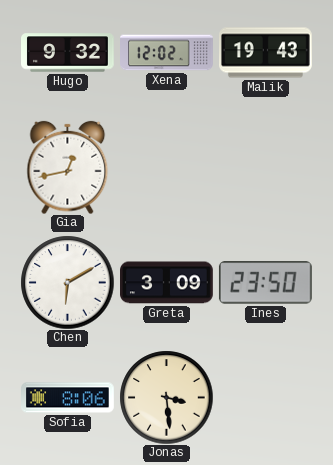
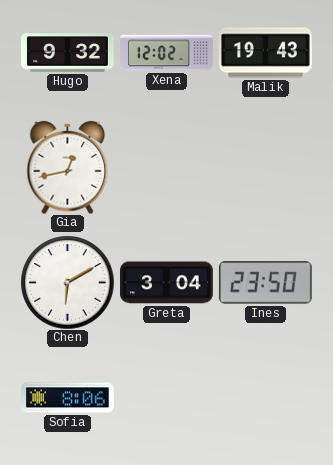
Greta: 3:09 -> 3:04
Jonas: 3:29 -> none
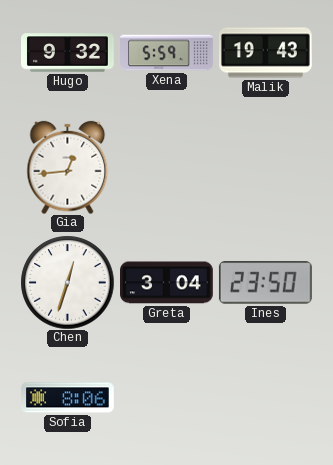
Xena: 12:02 -> 5:59
Gia: 12:43 -> 12:44
Chen: 6:10 -> 12:33
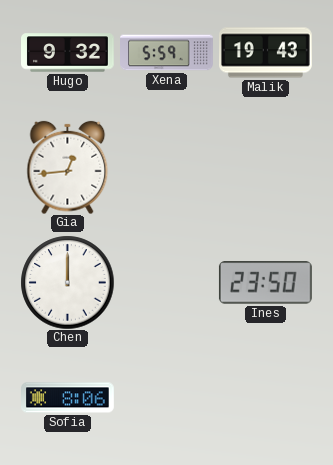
Chen: 12:33 -> 12:00
Greta: 3:04 -> none
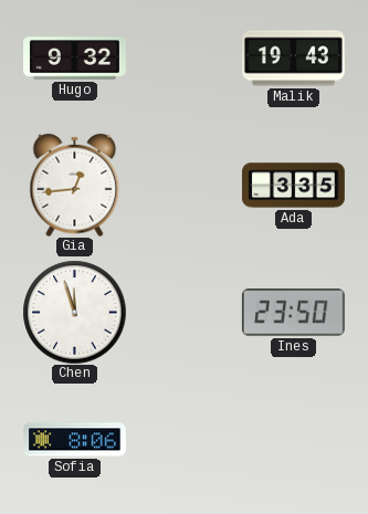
Xena: 5:59 -> none
Ada: none -> 3:35
Chen: 12:00 -> 11:57
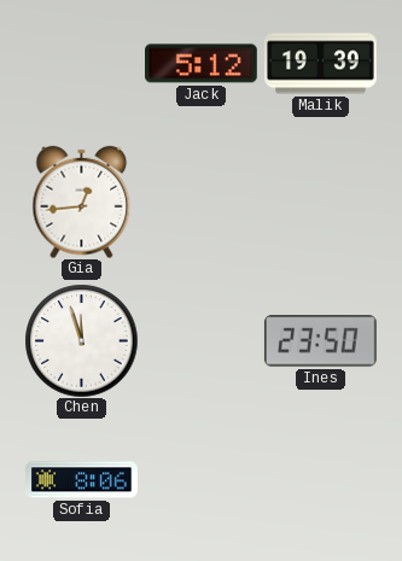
Hugo: 9:32 -> none
Jack: none -> 5:12
Malik: 19:43 -> 19:39
Ada: 3:35 -> none
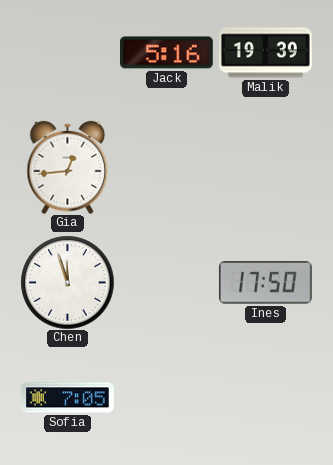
Jack: 5:12 -> 5:16
Ines: 23:50 -> 17:50
Sofia: 8:06 -> 7:05
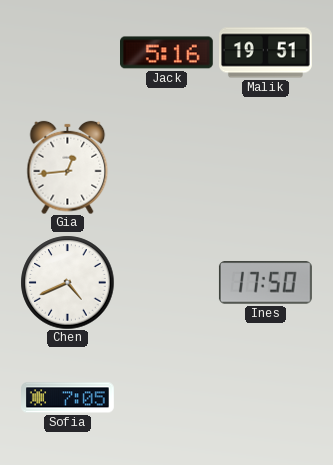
Malik: 19:39 -> 19:51
Chen: 11:57 -> 4:41
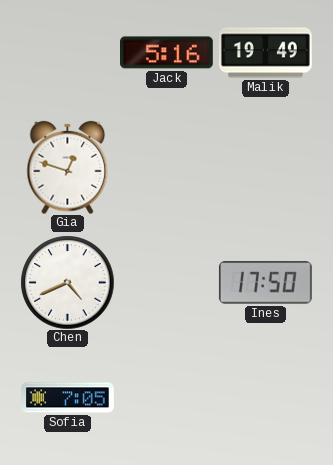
Malik: 19:51 -> 19:49
Gia: 12:44 -> 12:48
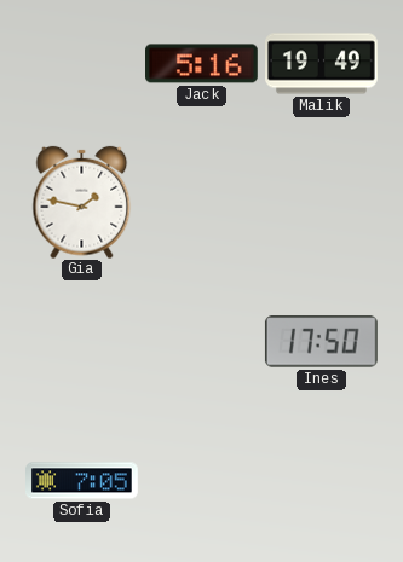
Gia: 12:48 -> 1:47
Chen: 4:41 -> none
